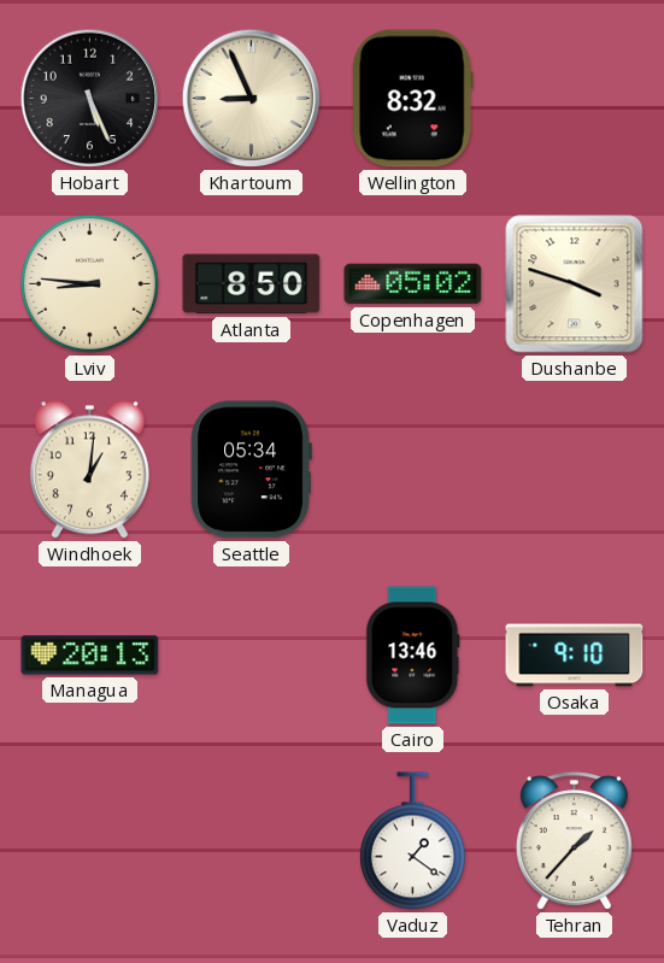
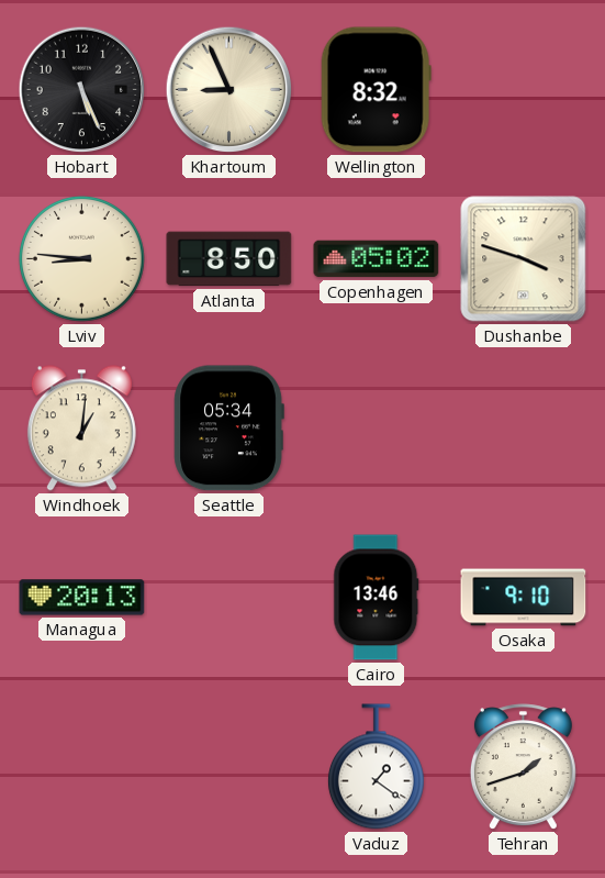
Tehran: 1:37 -> 1:42
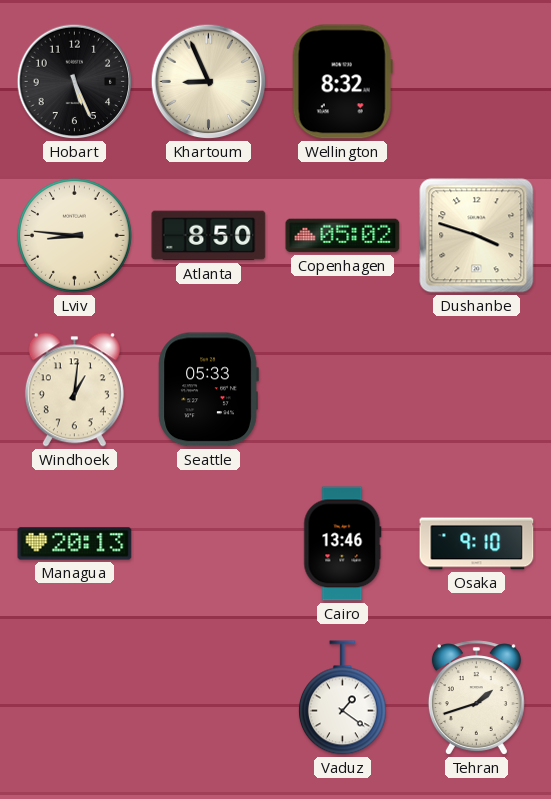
Seattle: 05:34 -> 05:33
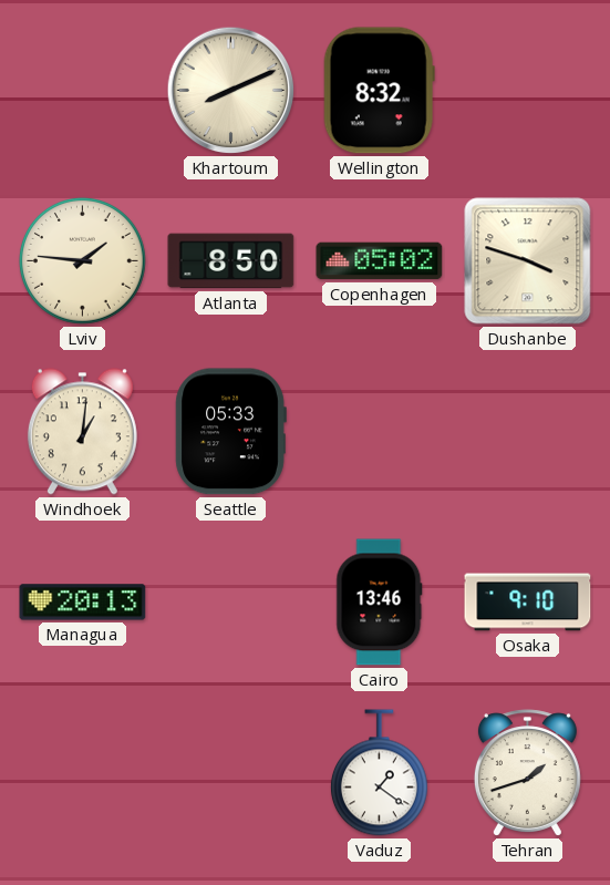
Hobart: 5:26 -> none
Khartoum: 8:56 -> 8:11
Lviv: 8:46 -> 1:46
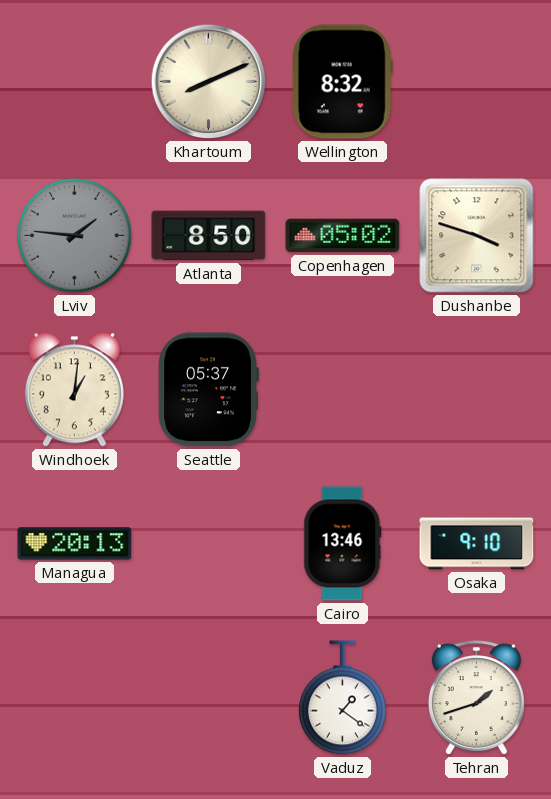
Lviv dial: cream -> grey
Seattle: 05:33 -> 05:37
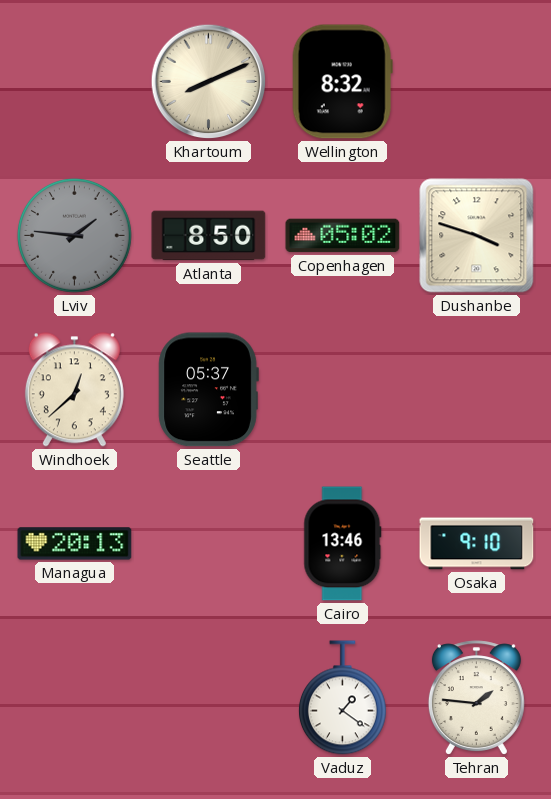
Windhoek: 1:01 -> 12:38
Tehran: 1:42 -> 1:46
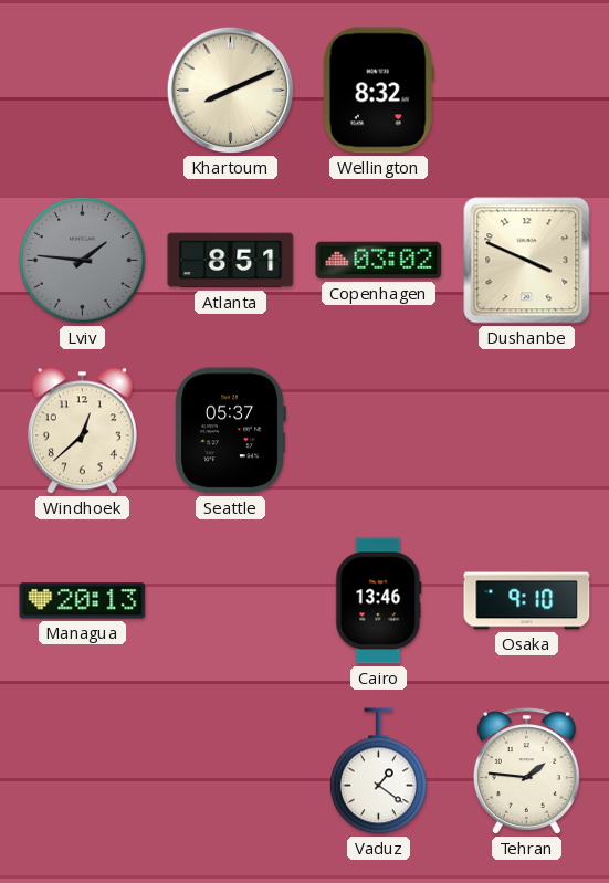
Atlanta: 8:50 -> 8:51
Copenhagen: 05:02 -> 03:02
Dushanbe: 3:48 -> 3:49
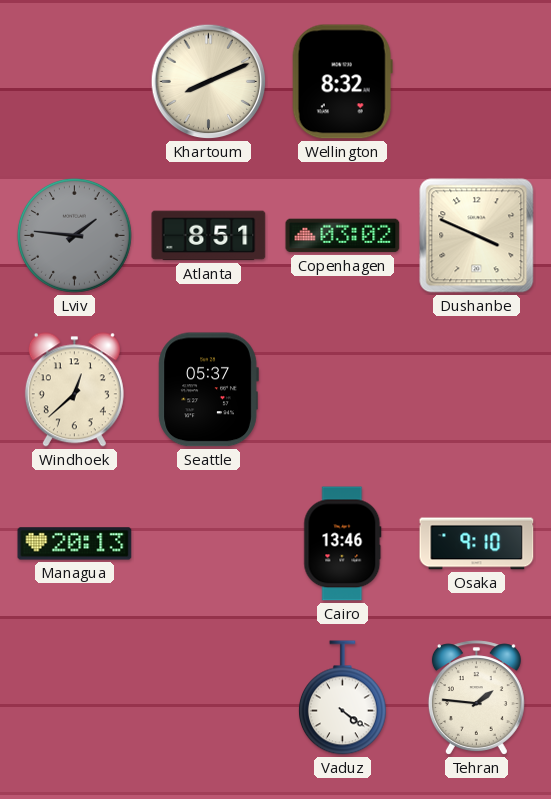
Vaduz: 1:21 -> 4:21
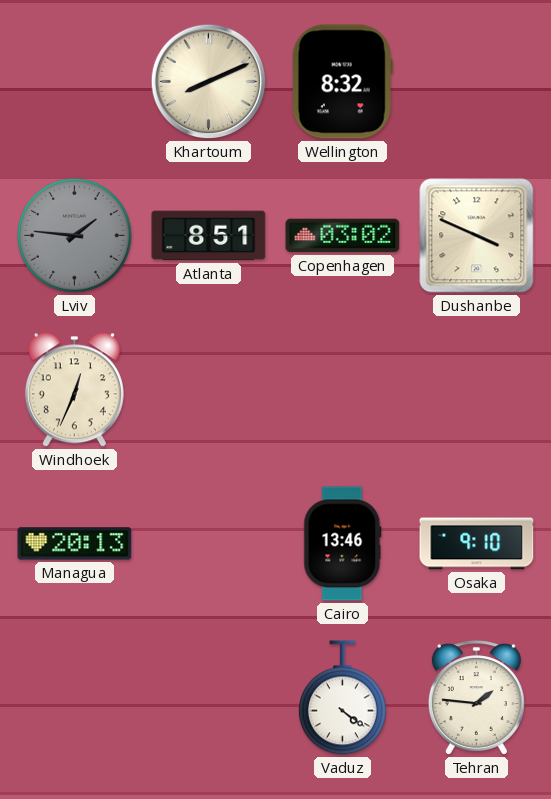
Windhoek: 12:38 -> 12:34
Seattle: 05:37 -> none
